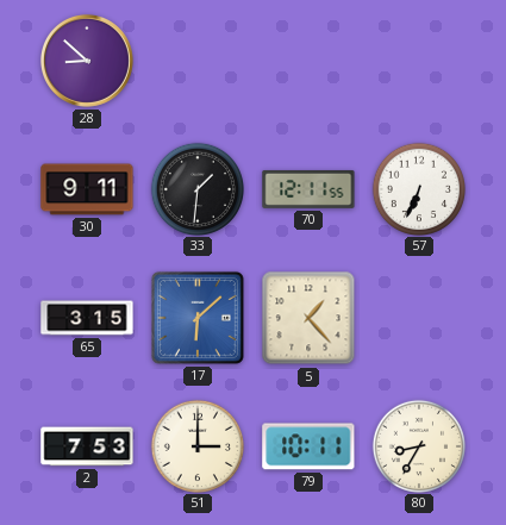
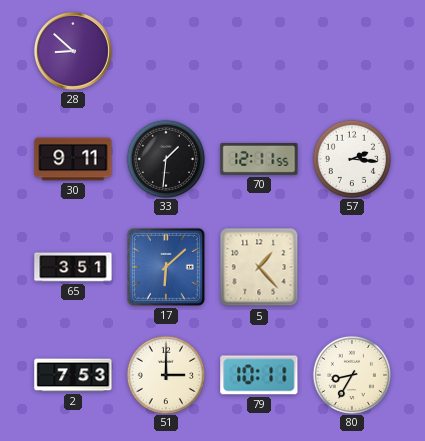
57: 6:34 -> 2:16
65: 3:15 -> 3:51
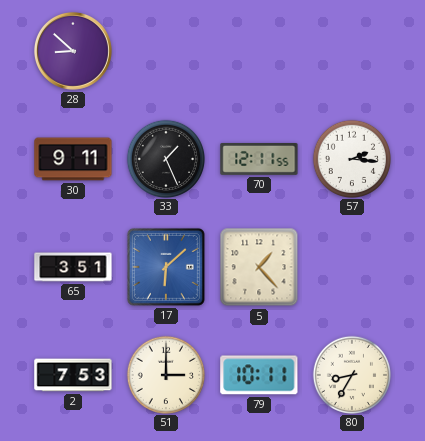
33: 1:31 -> 1:26
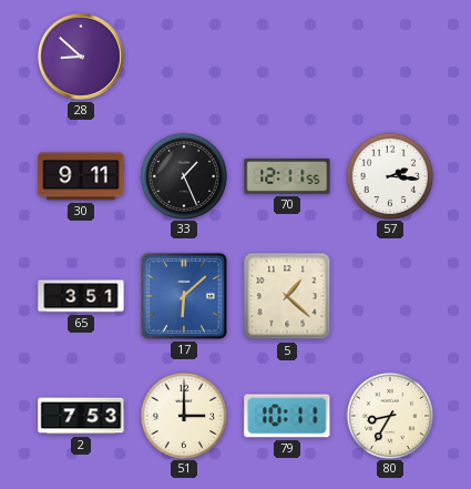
5: 1:23 -> 1:22
